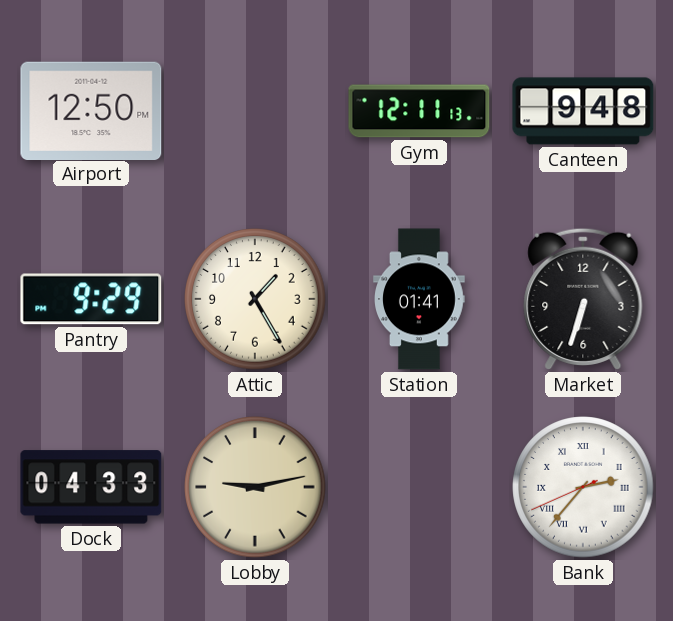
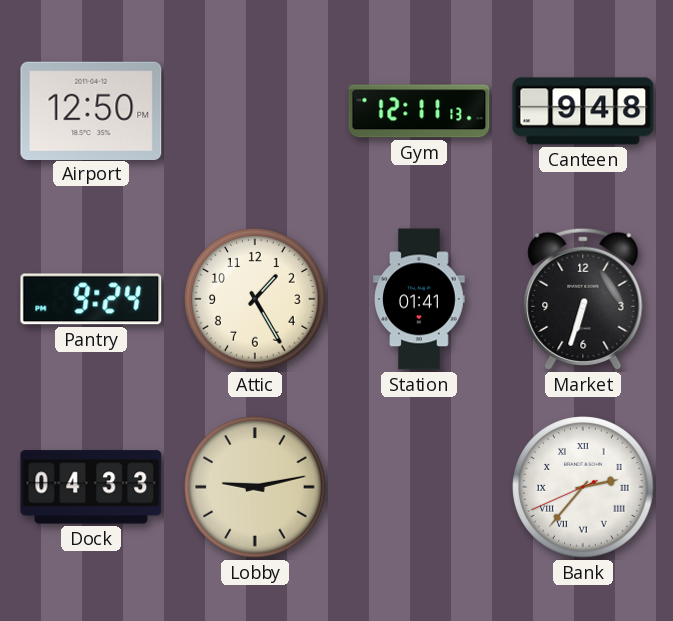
Pantry: 9:29 -> 9:24
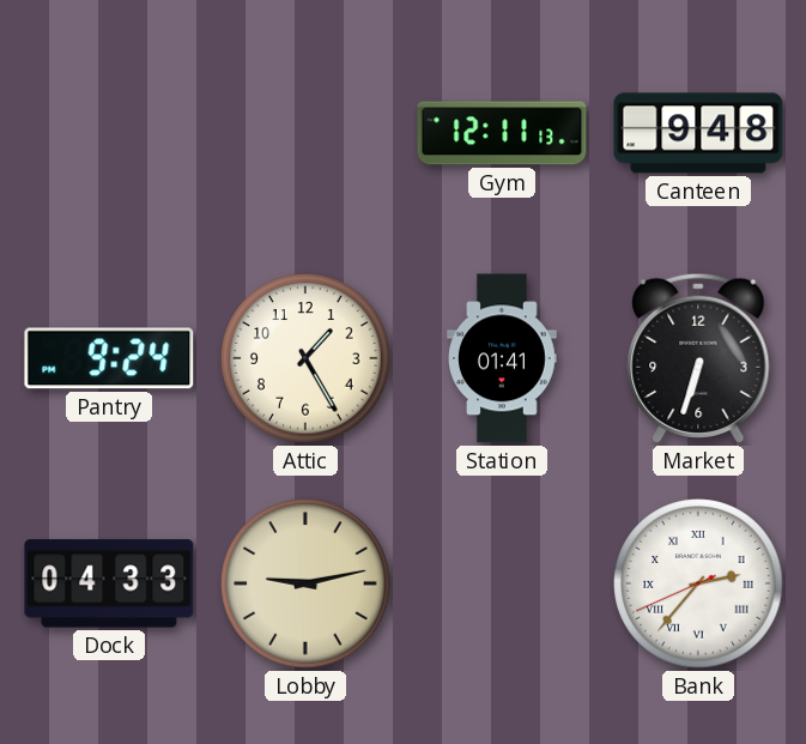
Airport: 12:50 -> none
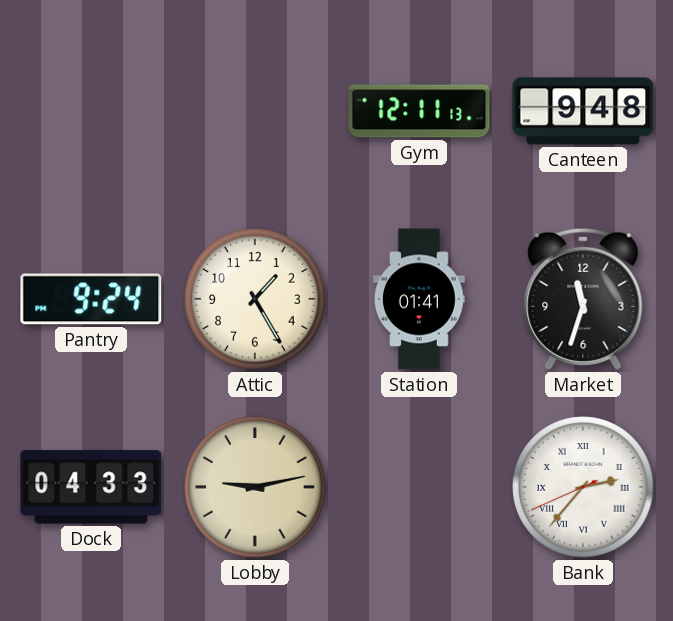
Market: 6:33 -> 11:33
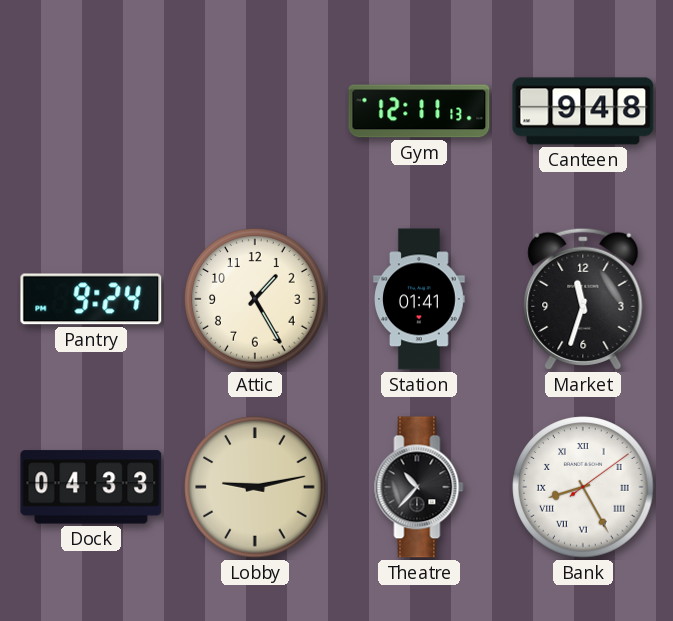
Theatre: none -> 10:37
Bank: 2:36 -> 8:25
